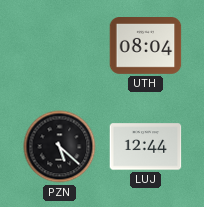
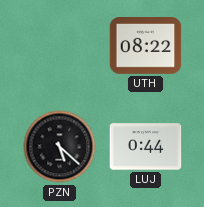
UTH: 08:04 -> 08:22
LUJ: 12:44 -> 0:44
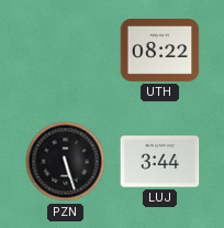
PZN: 5:22 -> 5:27
LUJ: 0:44 -> 3:44
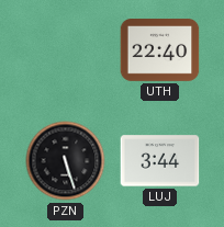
UTH: 08:22 -> 22:40
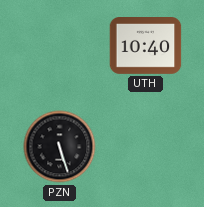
UTH: 22:40 -> 10:40
LUJ: 3:44 -> none
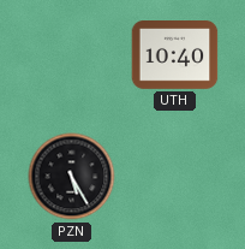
PZN: 5:27 -> 5:25
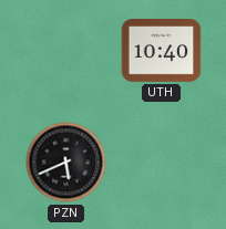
PZN: 5:25 -> 5:41
